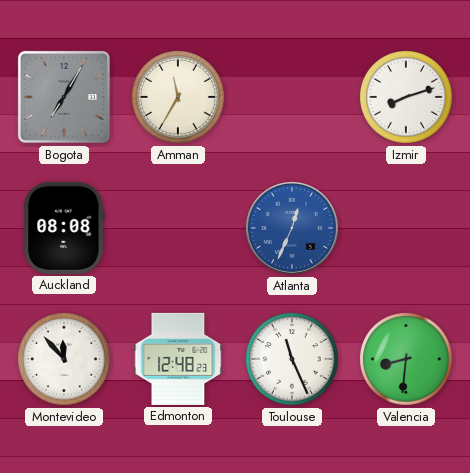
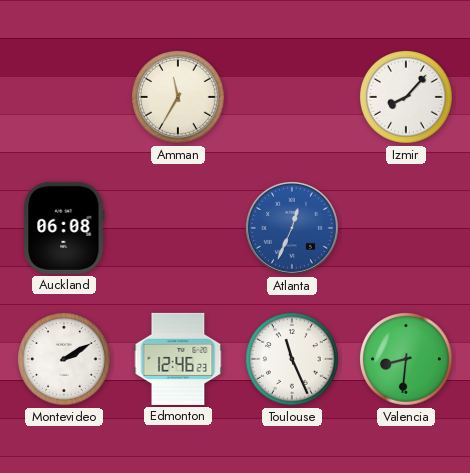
Bogota: 7:05 -> none
Izmir: 8:12 -> 8:07
Auckland: 08:08 -> 06:08
Montevideo: 11:53 -> 2:10
Edmonton: 12:48 -> 12:46
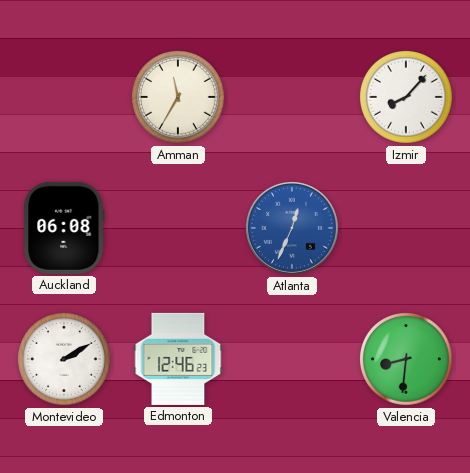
Toulouse: 11:26 -> none
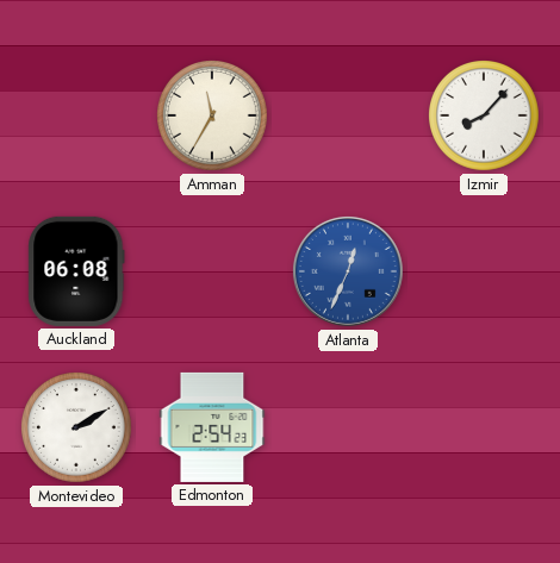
Edmonton: 12:46 -> 2:54
Valencia: 8:31 -> none
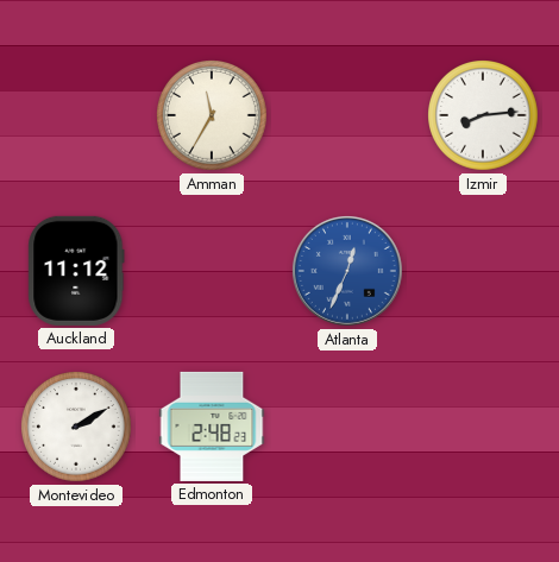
Izmir: 8:07 -> 8:14
Auckland: 06:08 -> 11:12
Edmonton: 2:54 -> 2:48
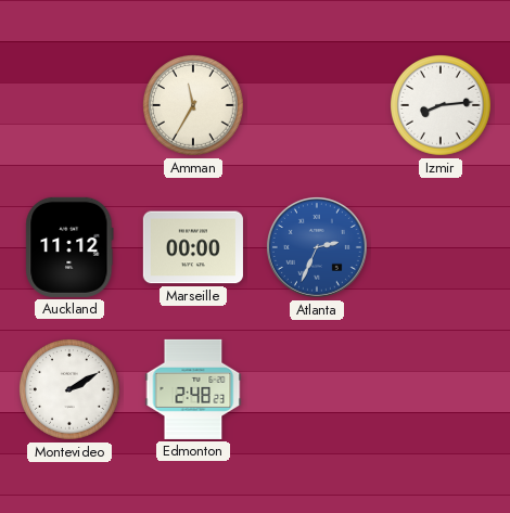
Marseille: none -> 00:00
Atlanta: 12:34 -> 2:34
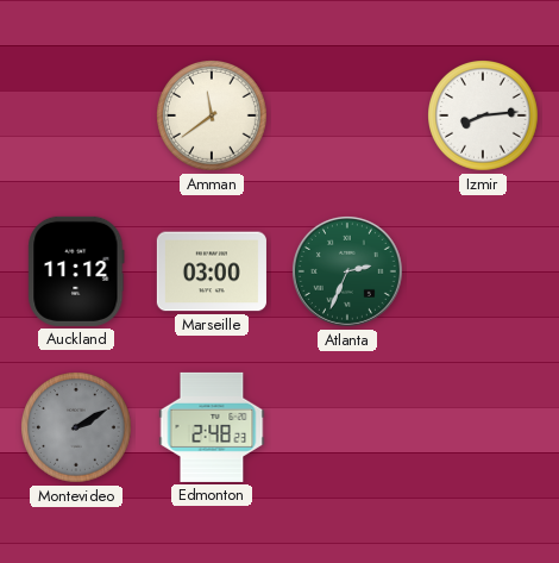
Amman: 11:35 -> 11:39
Marseille: 00:00 -> 03:00
Atlanta dial: blue -> green
Montevideo dial: white -> grey
